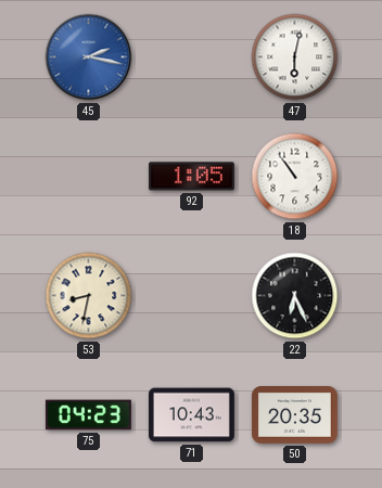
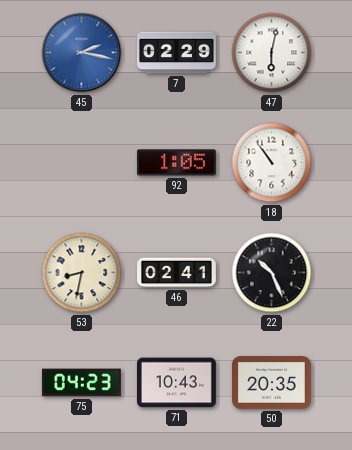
7: none -> 02:29
46: none -> 02:41
22: 6:26 -> 10:26
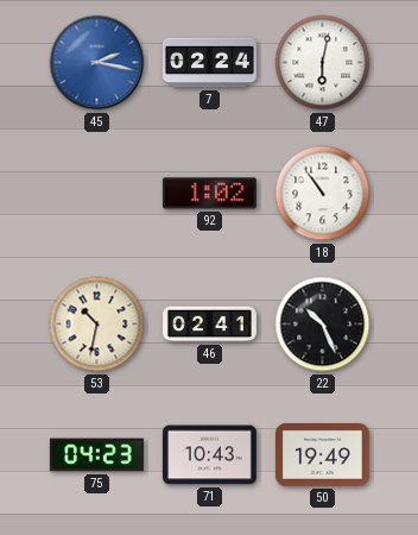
7: 02:29 -> 02:24
92: 1:05 -> 1:02
53: 8:32 -> 10:32
50: 20:35 -> 19:49
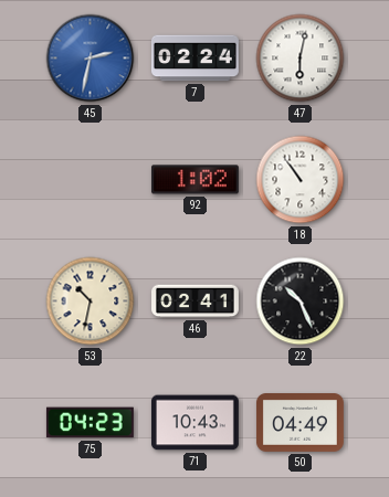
45: 2:17 -> 2:32
50: 19:49 -> 04:49
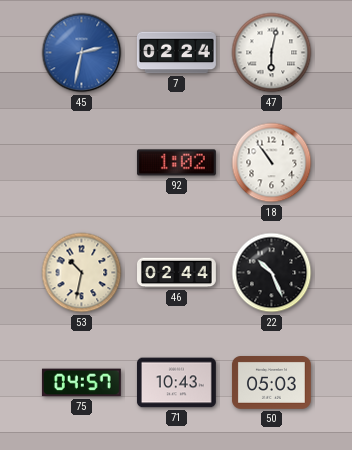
46: 02:41 -> 02:44
75: 04:23 -> 04:57
50: 04:49 -> 05:03
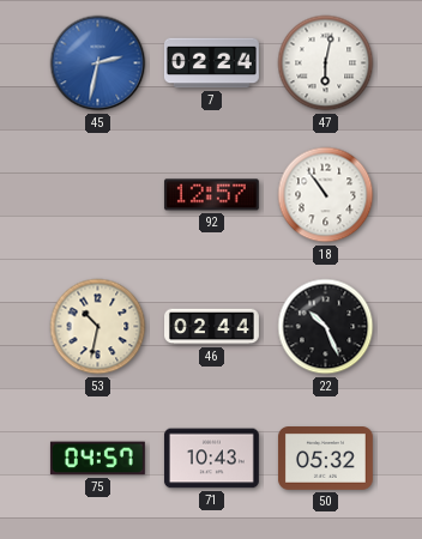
92: 1:02 -> 12:57
50: 05:03 -> 05:32
